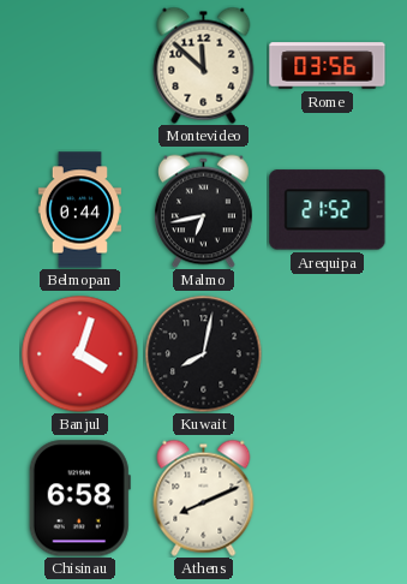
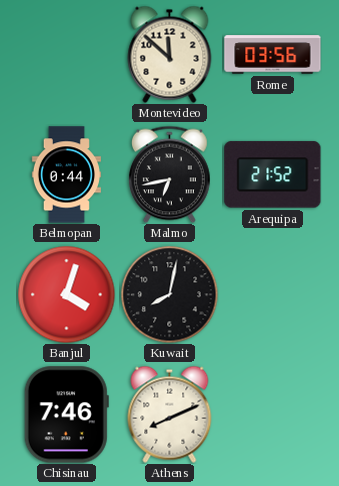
Chisinau: 6:58 -> 7:46
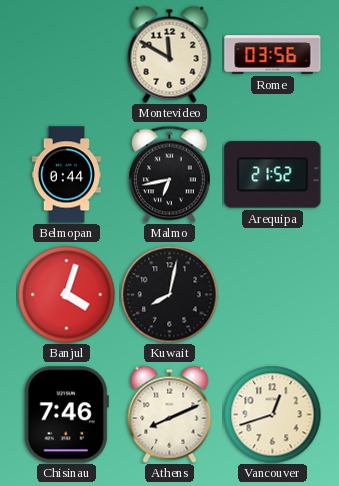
Montevideo: 11:52 -> 11:50
Vancouver: none -> 12:42
